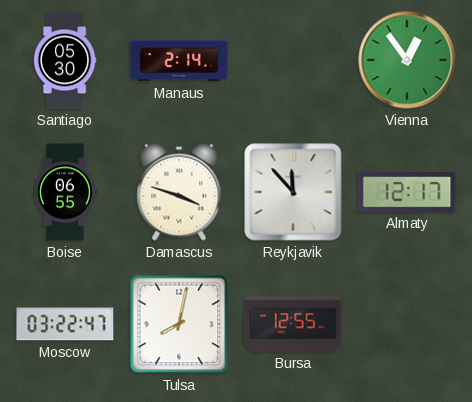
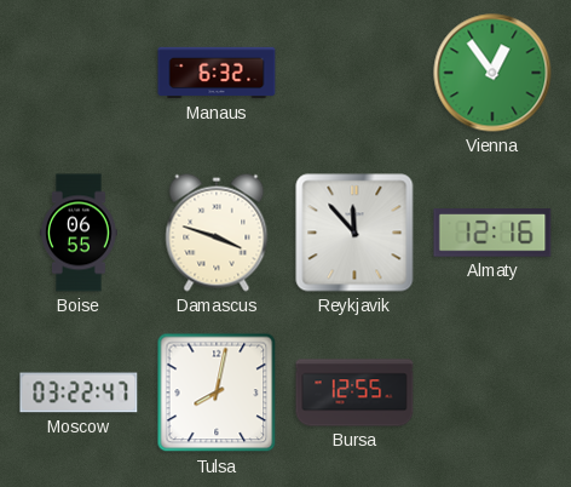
Santiago: 05:30 -> none
Manaus: 2:14 -> 6:32
Almaty: 12:17 -> 12:16
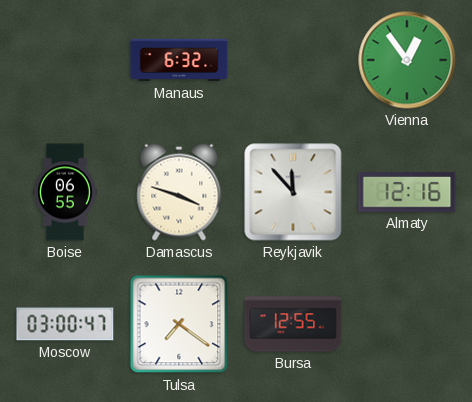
Moscow: 03:22 -> 03:00
Tulsa: 8:02 -> 7:21
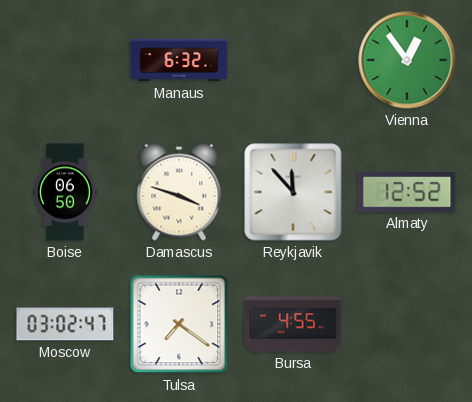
Boise: 06:55 -> 06:50
Almaty: 12:16 -> 12:52
Moscow: 03:00 -> 03:02
Bursa: 12:55 -> 4:55
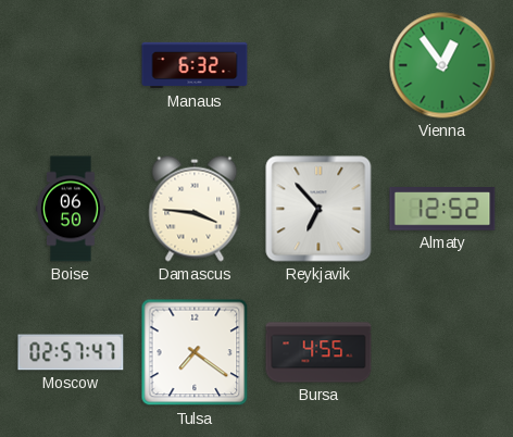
Damascus: 3:48 -> 3:46
Reykjavik: 11:53 -> 6:53
Moscow: 03:02 -> 02:57
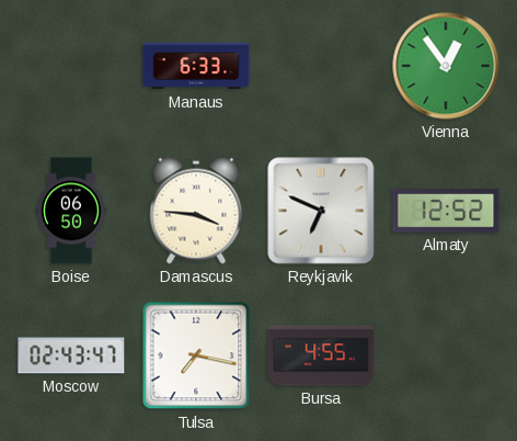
Manaus: 6:32 -> 6:33
Reykjavik: 6:53 -> 6:49
Moscow: 02:57 -> 02:43
Tulsa: 7:21 -> 7:17
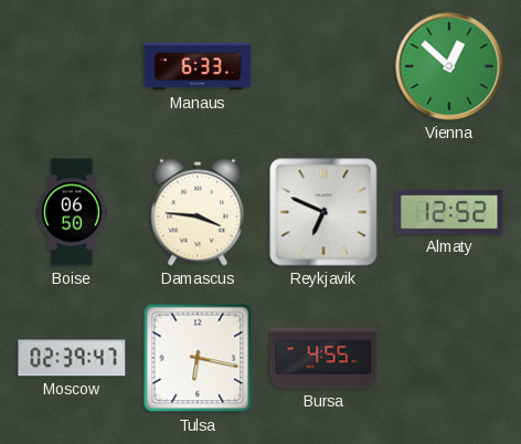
Vienna: 12:54 -> 12:52
Moscow: 02:43 -> 02:39
Tulsa: 7:17 -> 6:17
